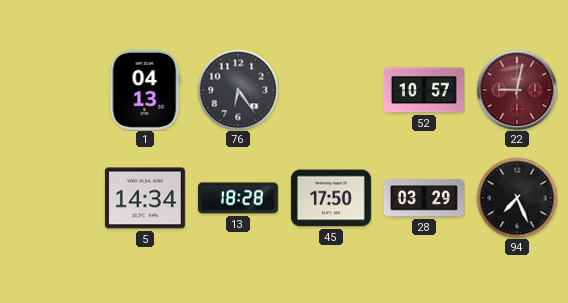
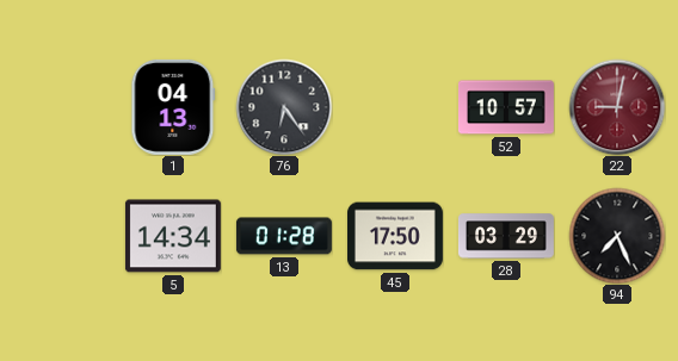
13: 18:28 -> 01:28
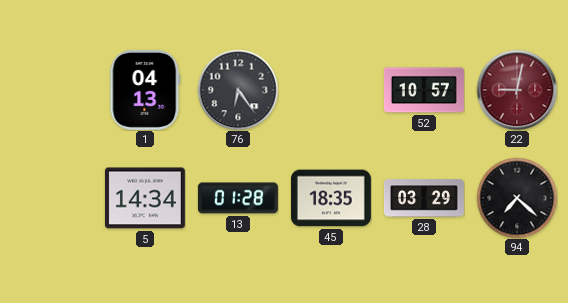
45: 17:50 -> 18:35
94: 7:26 -> 7:22
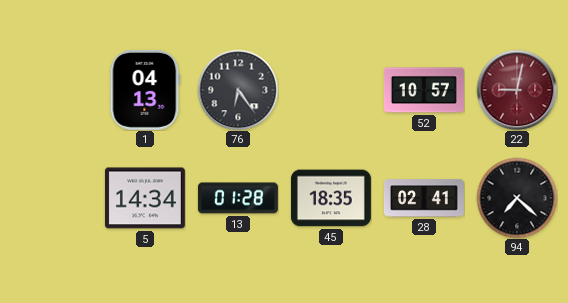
28: 03:29 -> 02:41
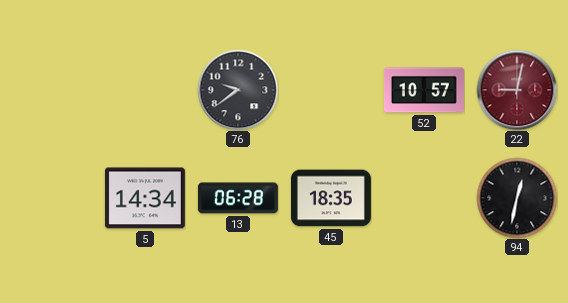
1: 04:13 -> none
76: 6:24 -> 9:39
13: 01:28 -> 06:28
28: 02:41 -> none
94: 7:22 -> 12:32
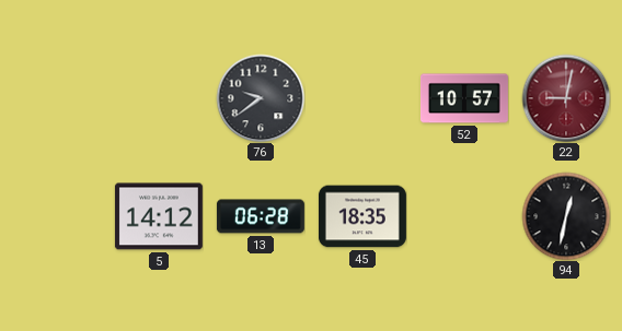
5: 14:34 -> 14:12
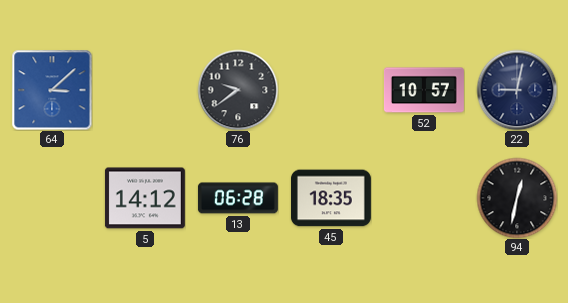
64: none -> 3:08
22 dial: burgundy -> navy
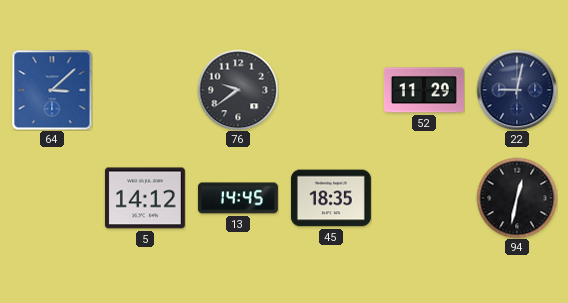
52: 10:57 -> 11:29
13: 06:28 -> 14:45
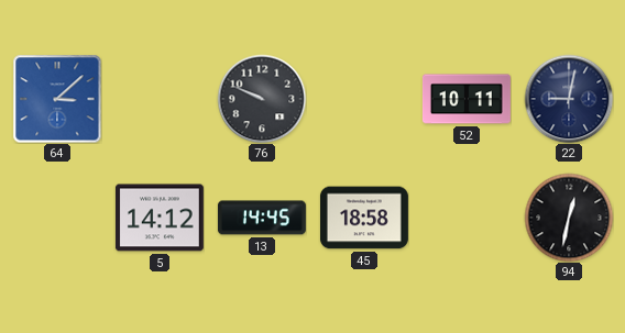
76: 9:39 -> 9:49
52: 11:29 -> 10:11
45: 18:35 -> 18:58
